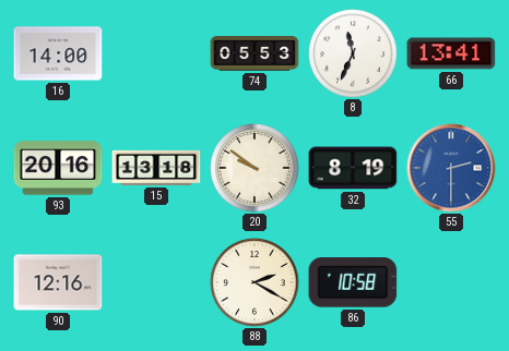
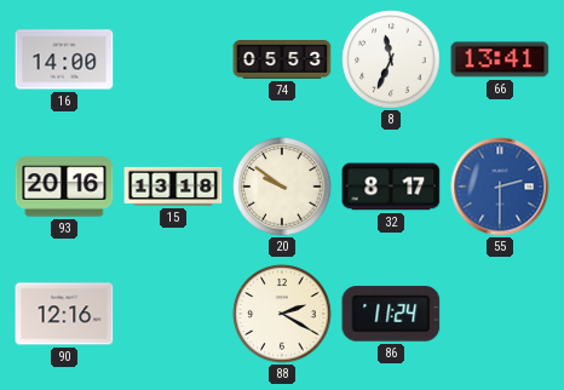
32: 8:19 -> 8:17
86: 10:58 -> 11:24
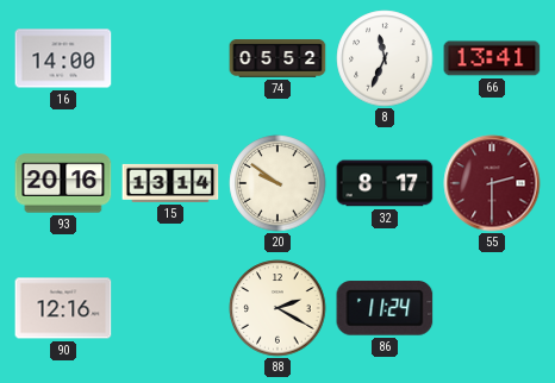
74: 05:53 -> 05:52
15: 13:18 -> 13:14
55 dial: blue -> burgundy
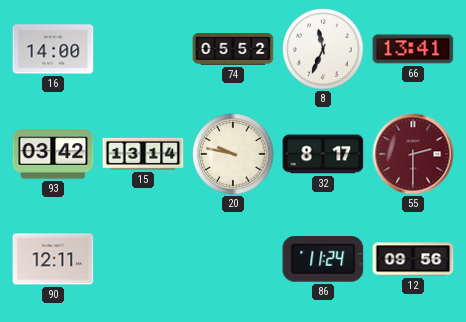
93: 20:16 -> 03:42
20: 9:51 -> 9:47
90: 12:16 -> 12:11
88: 2:20 -> none
12: none -> 09:56
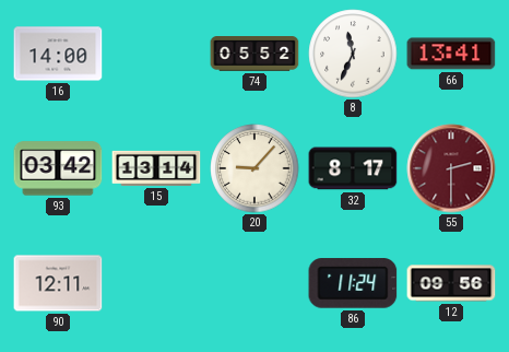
20: 9:47 -> 9:07
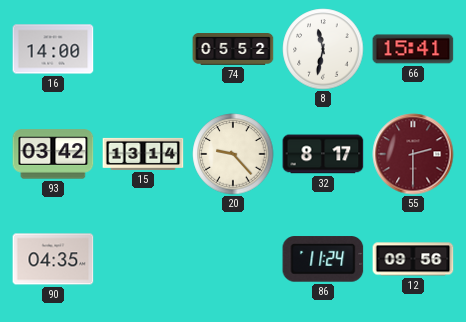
8: 11:34 -> 11:32
66: 13:41 -> 15:41
20: 9:07 -> 9:23
90: 12:11 -> 04:35
